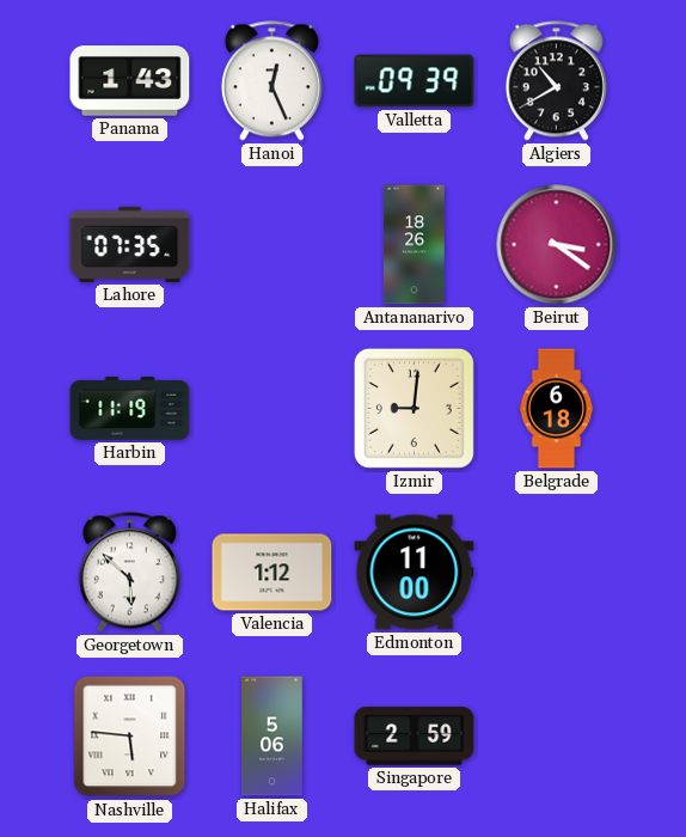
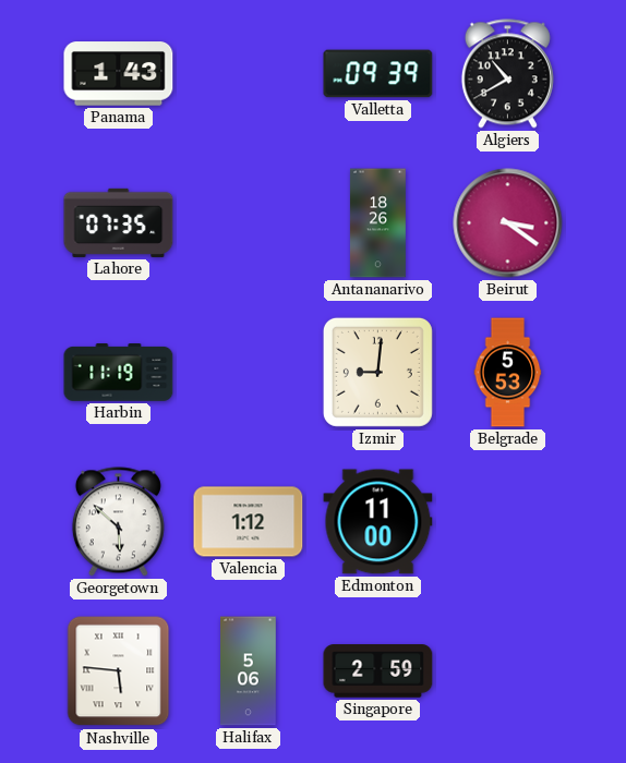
Hanoi: 12:26 -> none
Belgrade: 6:18 -> 5:53
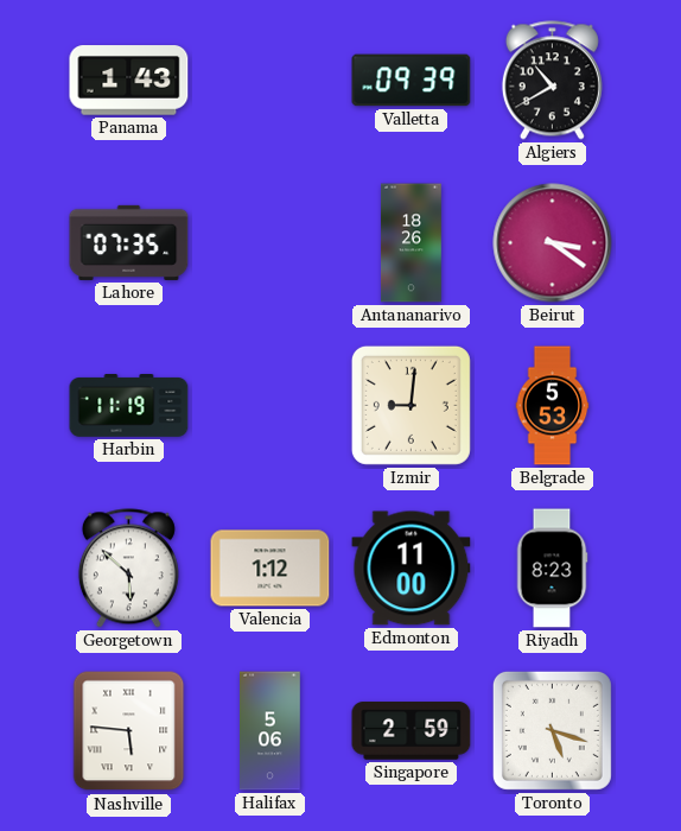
Riyadh: none -> 8:23
Toronto: none -> 5:18
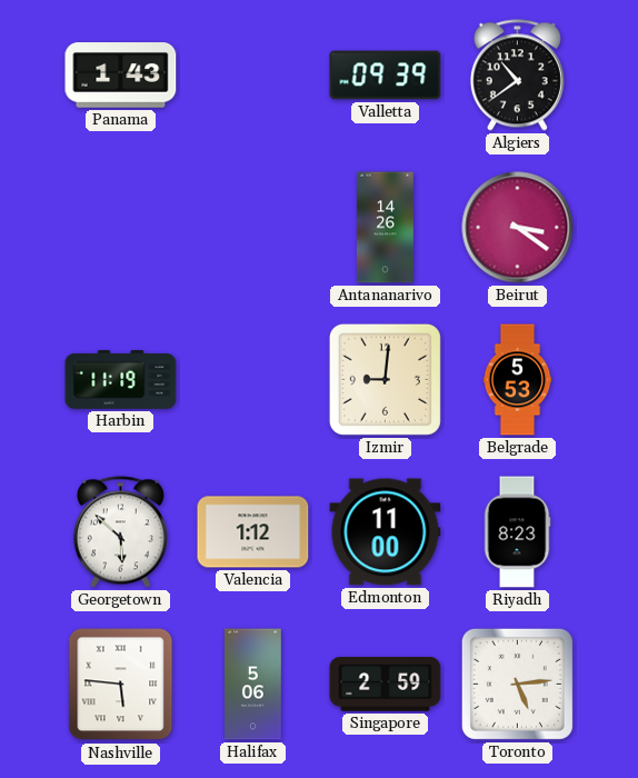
Algiers: 10:40 -> 10:39
Lahore: 07:35 -> none
Antananarivo: 18:26 -> 14:26
Toronto: 5:18 -> 5:14
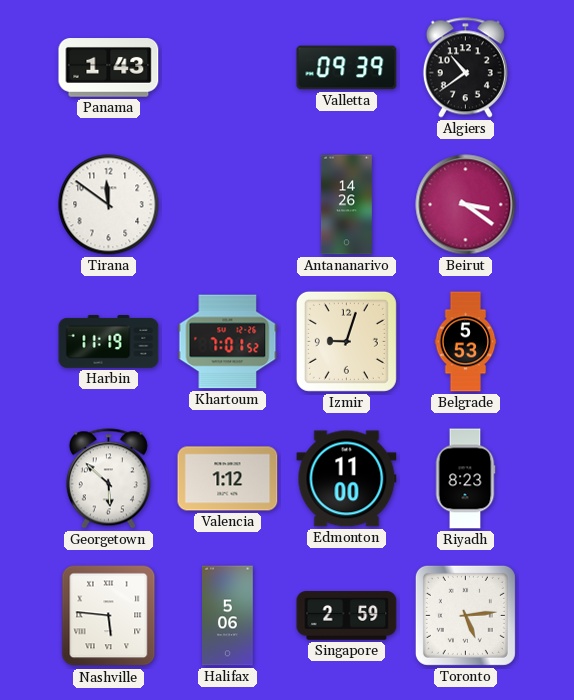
Tirana: none -> 11:51
Khartoum: none -> 7:01
Izmir: 9:01 -> 9:03
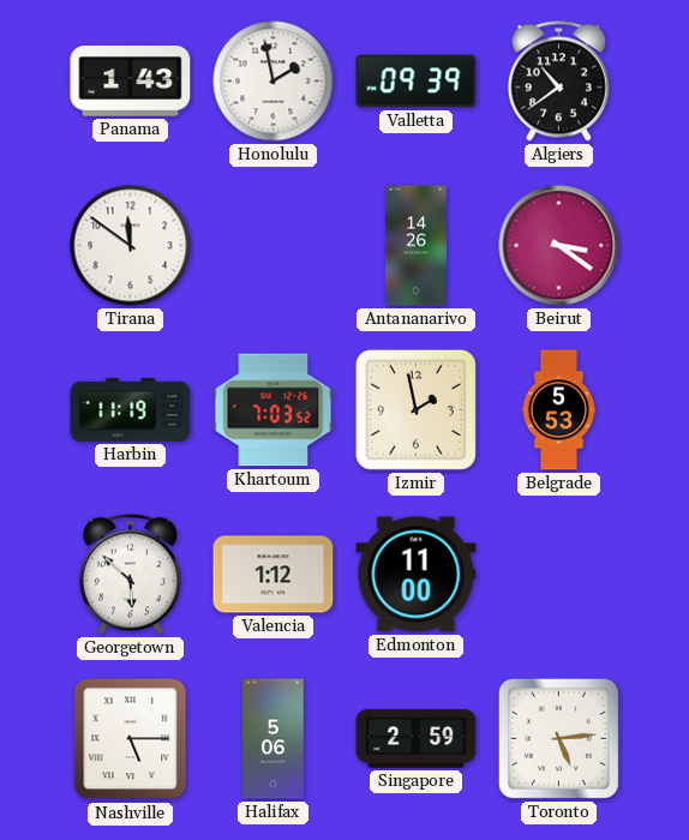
Honolulu: none -> 1:58
Khartoum: 7:01 -> 7:03
Izmir: 9:03 -> 1:58
Riyadh: 8:23 -> none
Nashville: 5:46 -> 5:15
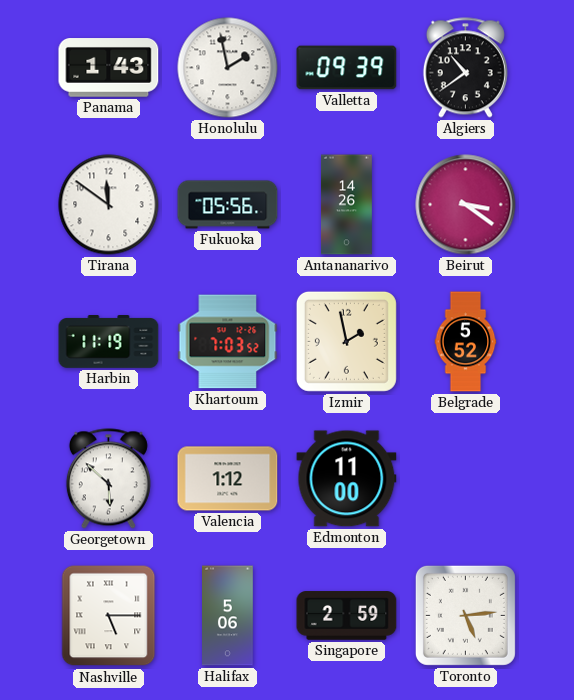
Fukuoka: none -> 05:56
Belgrade: 5:53 -> 5:52
